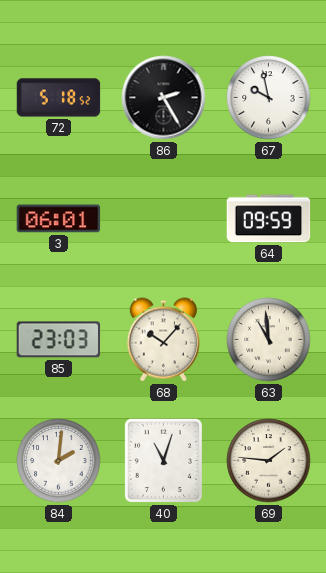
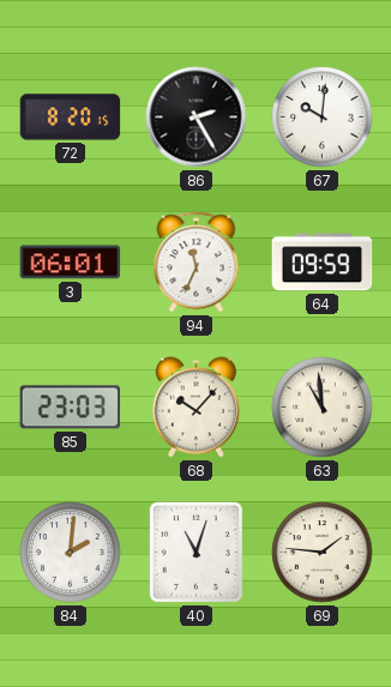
72: 5:18 -> 8:20
67: 9:58 -> 10:01
94: none -> 11:34
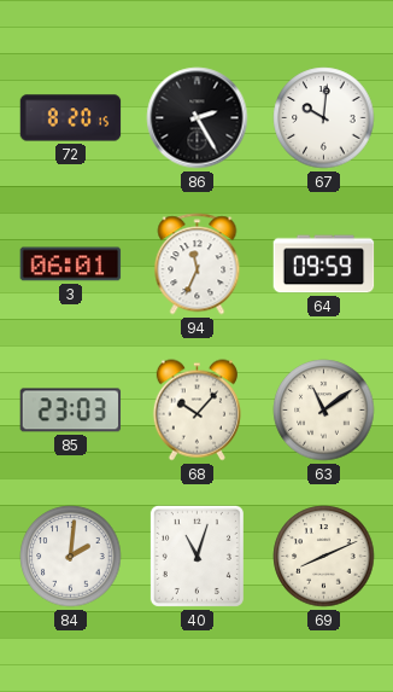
63: 10:59 -> 11:09
69: 1:46 -> 8:11
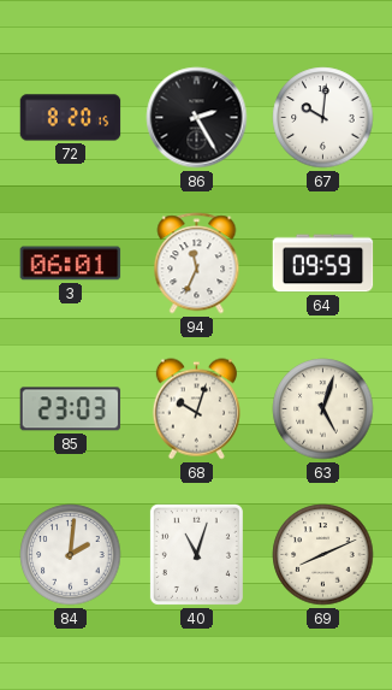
68: 10:07 -> 10:03
63: 11:09 -> 5:03
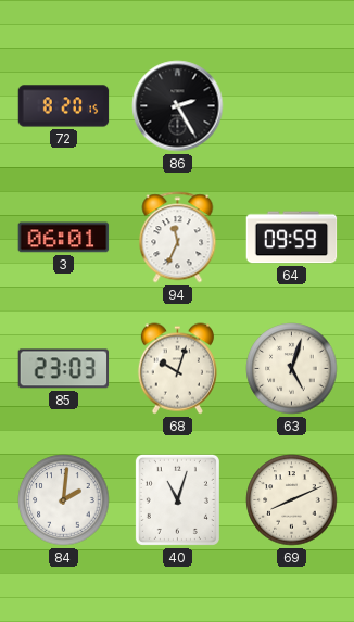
67: 10:01 -> none
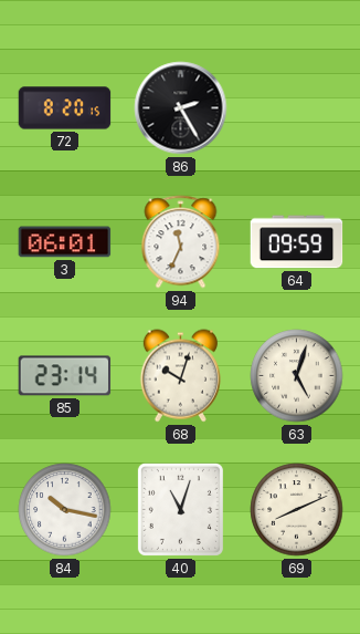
85: 23:03 -> 23:14
84: 2:01 -> 10:17
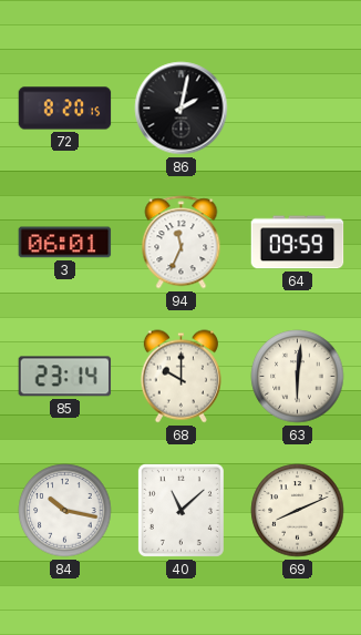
86: 2:25 -> 2:02
68: 10:03 -> 10:00
63: 5:03 -> 6:01
40: 11:03 -> 11:08
